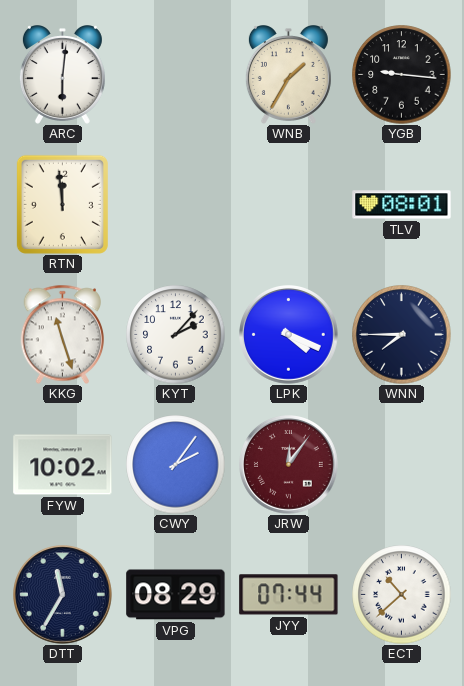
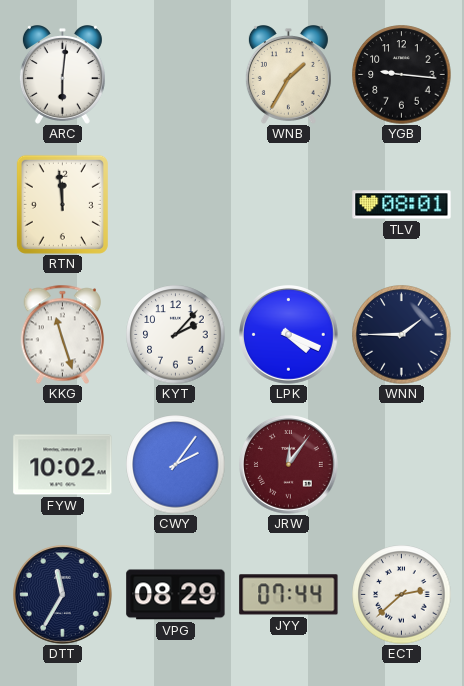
WNN: 7:45 -> 1:45
ECT: 10:38 -> 2:38
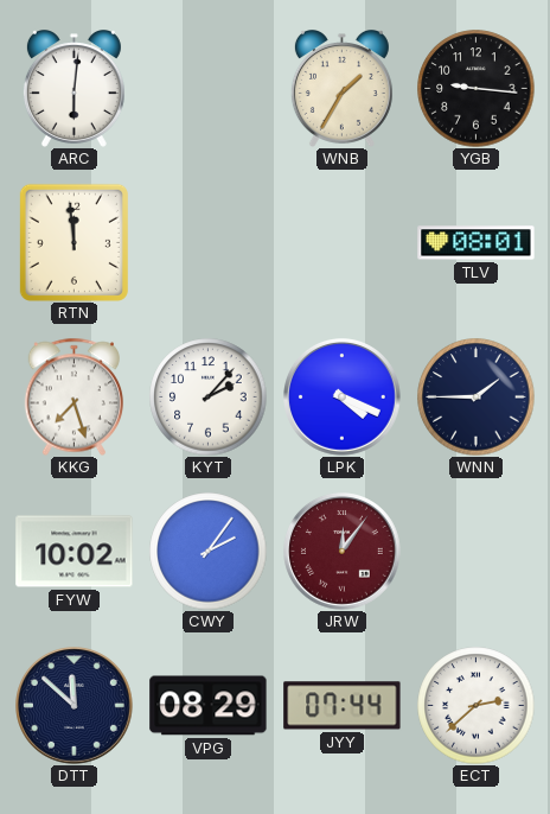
KKG: 11:27 -> 7:27
DTT: 11:35 -> 11:52
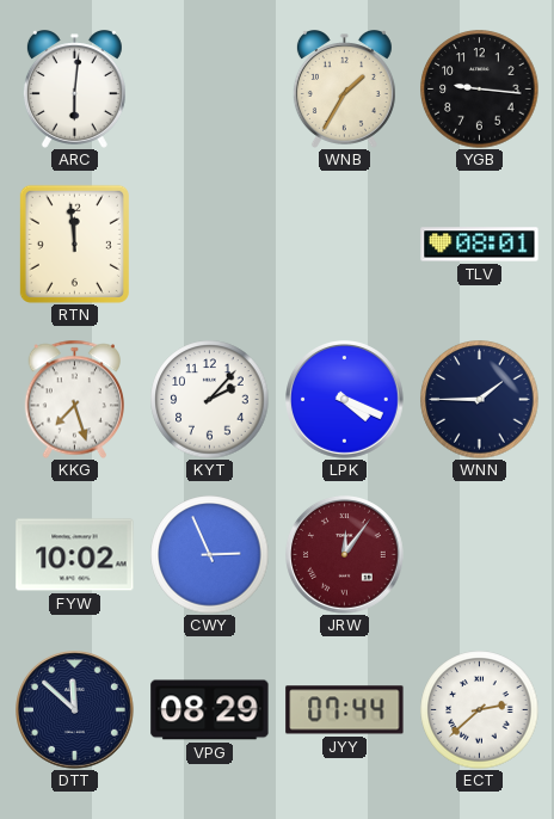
CWY: 2:06 -> 2:56
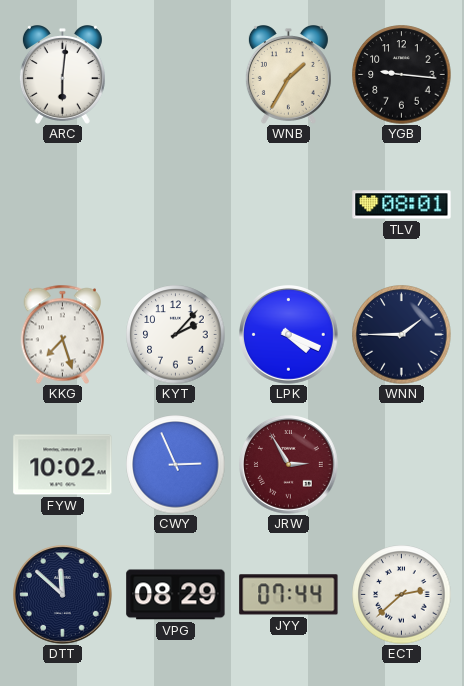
RTN: 11:59 -> none
JRW: 12:06 -> 2:55
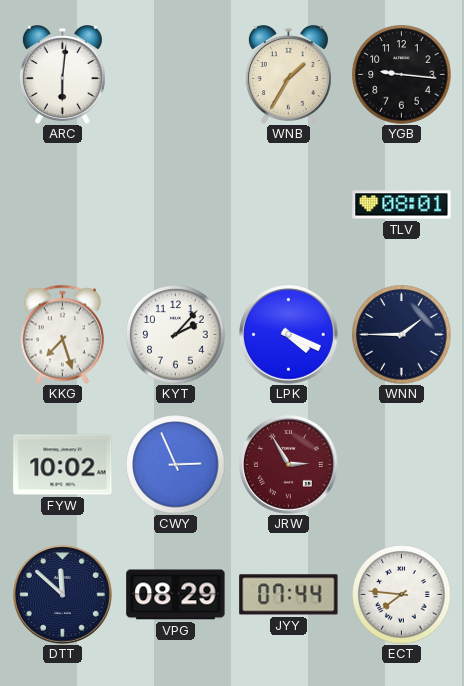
ECT: 2:38 -> 7:46
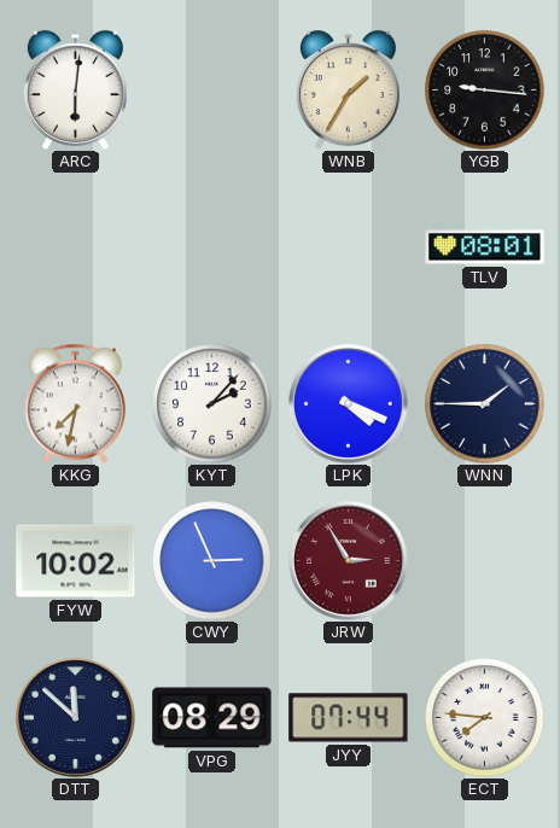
KKG: 7:27 -> 7:32
